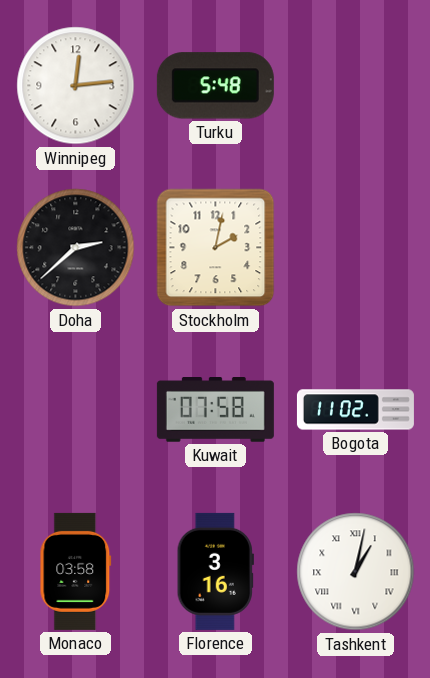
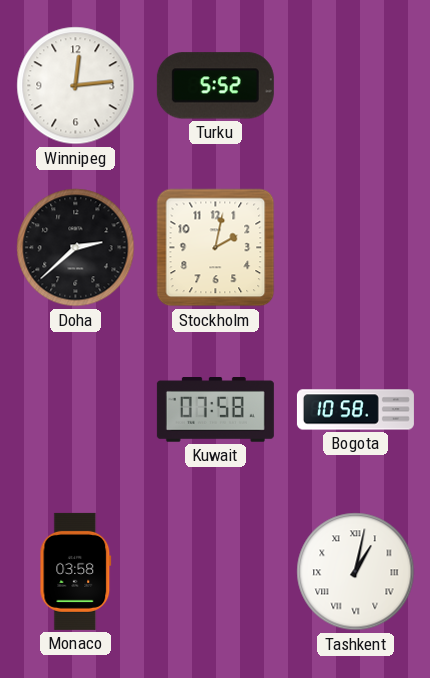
Turku: 5:48 -> 5:52
Bogota: 11:02 -> 10:58
Florence: 3:16 -> none
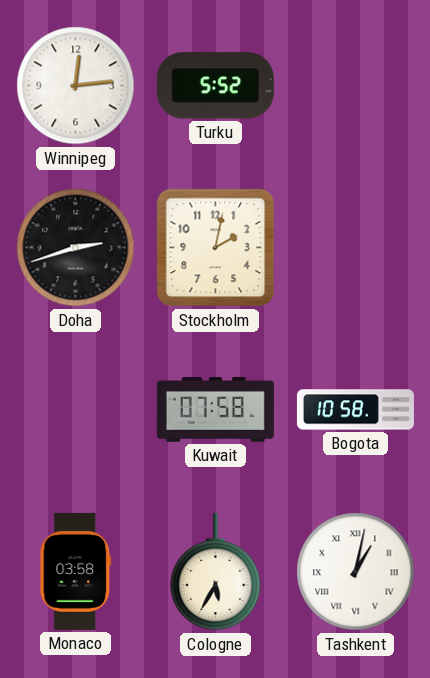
Doha: 2:38 -> 2:42
Cologne: none -> 5:35
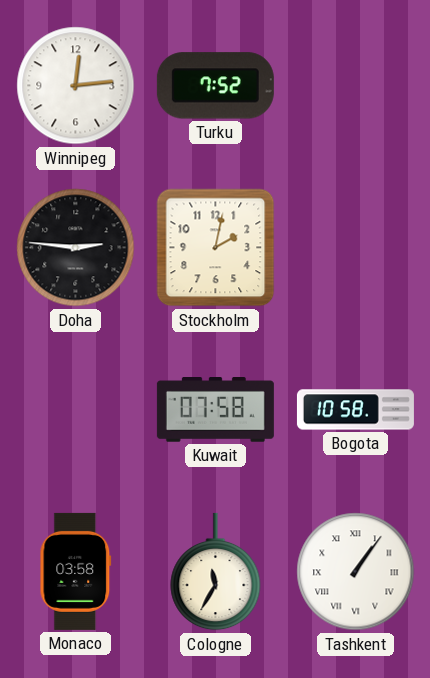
Turku: 5:52 -> 7:52
Doha: 2:42 -> 2:46
Cologne: 5:35 -> 11:35
Tashkent: 1:02 -> 1:06
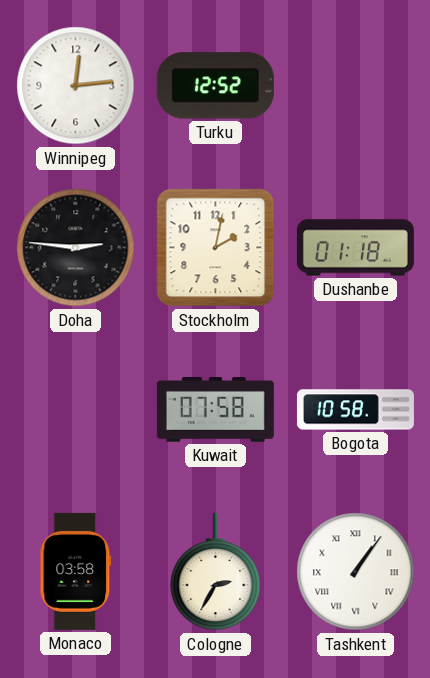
Turku: 7:52 -> 12:52
Dushanbe: none -> 01:18
Cologne: 11:35 -> 2:35
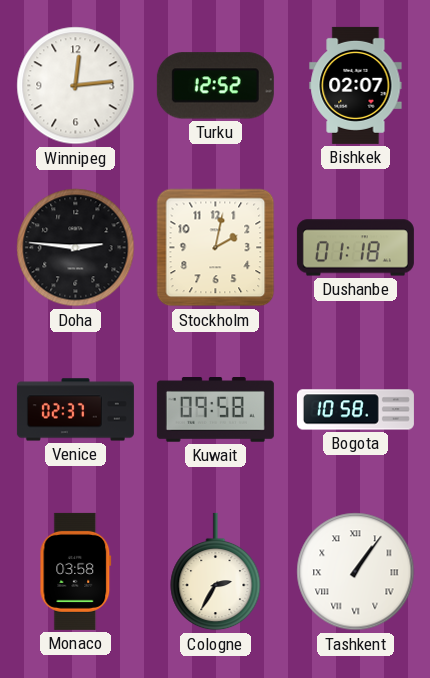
Bishkek: none -> 02:07
Venice: none -> 02:37
Kuwait: 07:58 -> 09:58
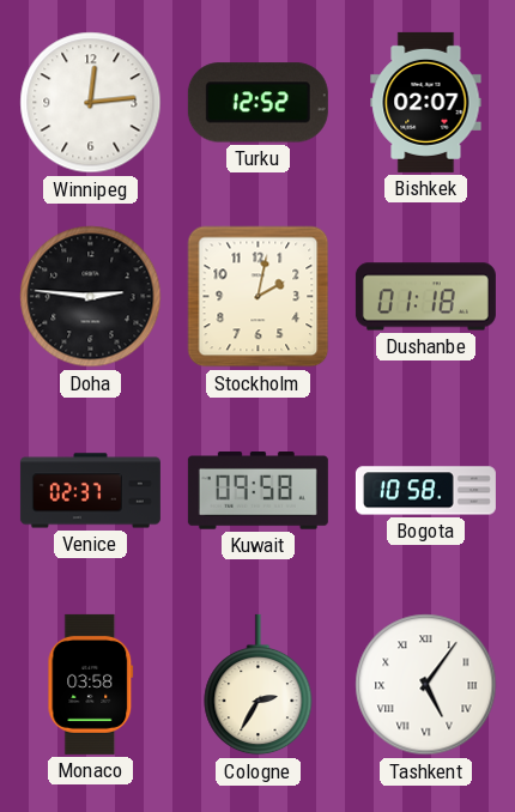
Tashkent: 1:06 -> 5:06
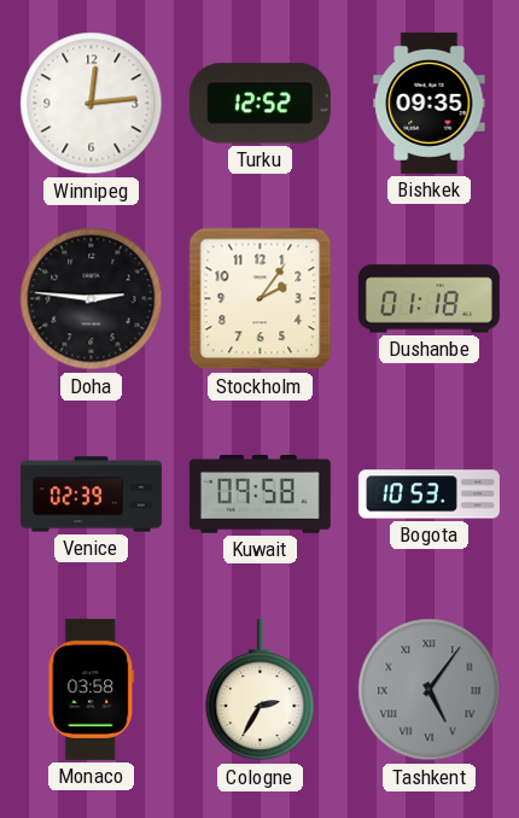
Bishkek: 02:07 -> 09:35
Stockholm: 2:02 -> 2:06
Venice: 02:37 -> 02:39
Bogota: 10:58 -> 10:53
Tashkent dial: white -> grey
